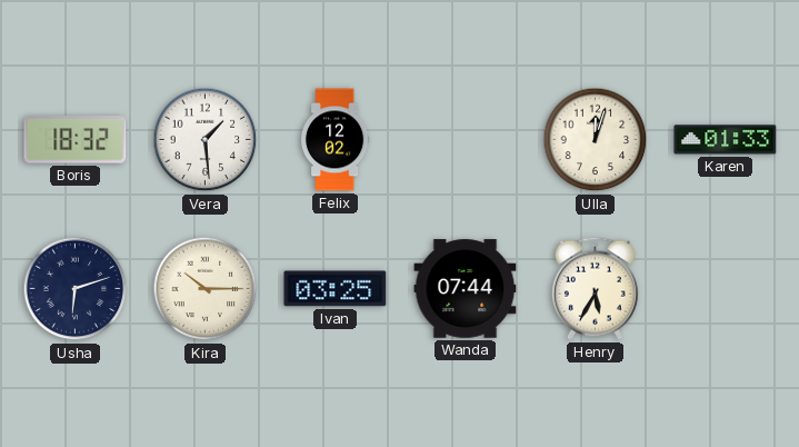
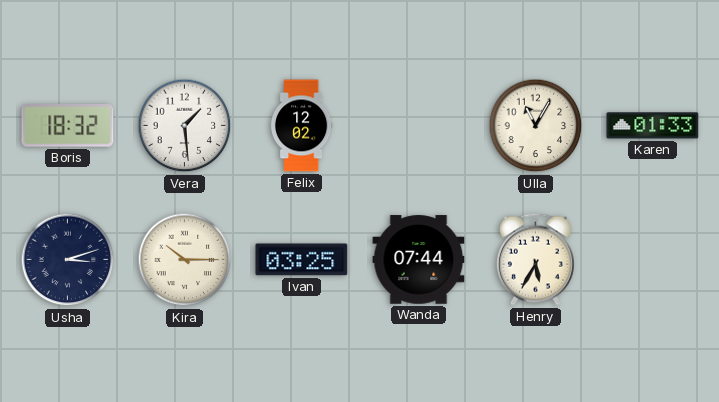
Ulla: 12:03 -> 11:05
Usha: 6:12 -> 3:12
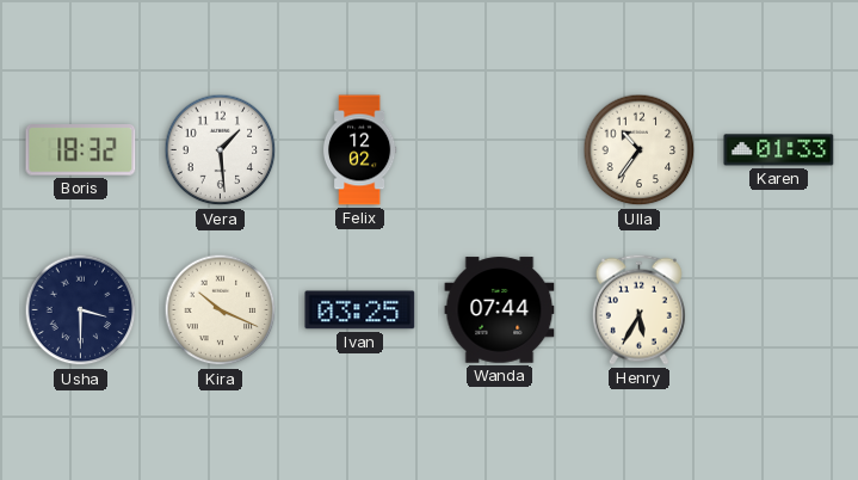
Ulla: 11:05 -> 10:36
Usha: 3:12 -> 3:30
Kira: 10:15 -> 10:19
